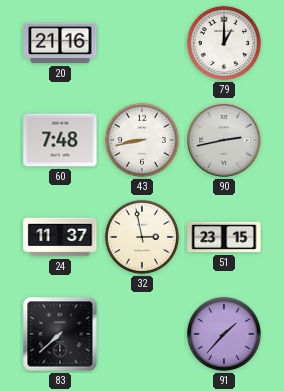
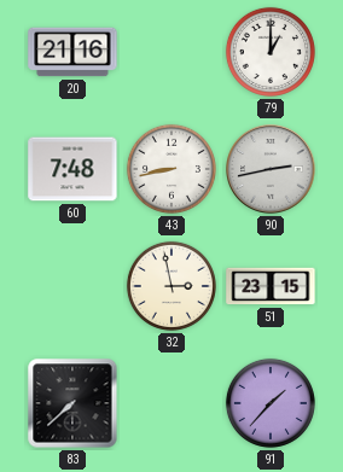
24: 11:37 -> none
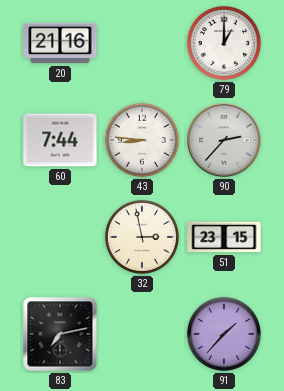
60: 7:48 -> 7:44
43: 8:43 -> 8:46
90: 2:43 -> 2:37
83: 7:38 -> 7:13
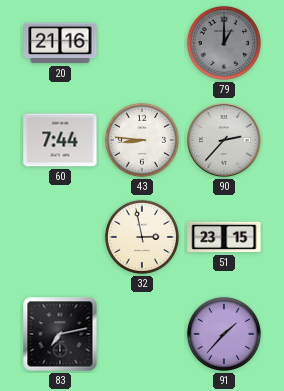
79 dial: white -> grey
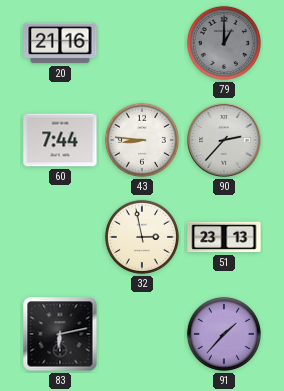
51: 23:15 -> 23:13
83: 7:13 -> 6:13
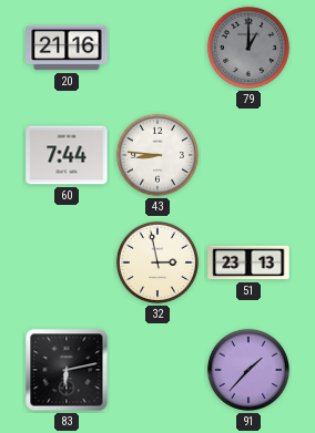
90: 2:37 -> none
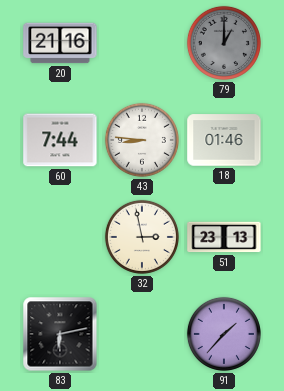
18: none -> 01:46
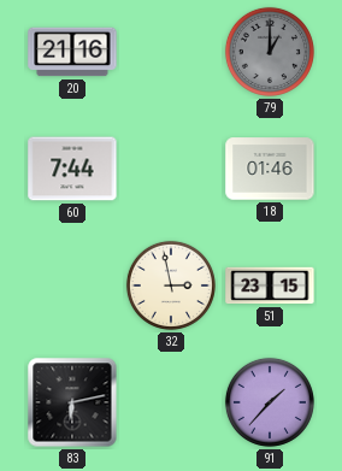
43: 8:46 -> none
51: 23:13 -> 23:15
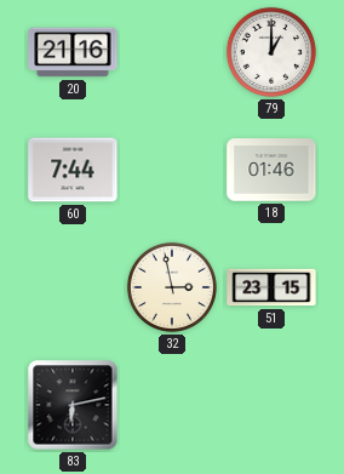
79 dial: grey -> white
91: 1:37 -> none
